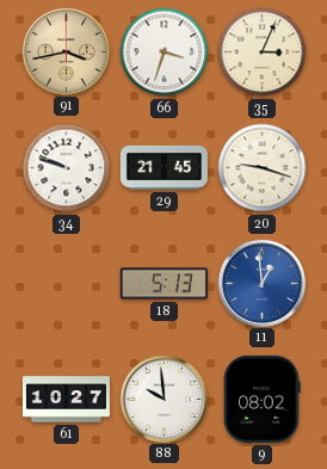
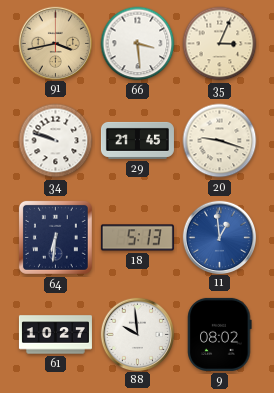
66: 3:33 -> 3:29
64: none -> 6:31
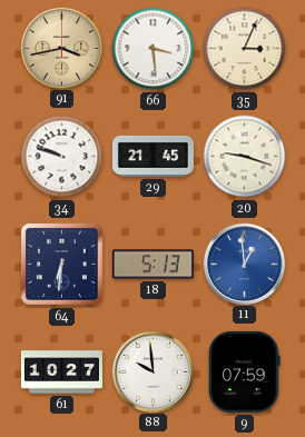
9: 08:02 -> 07:59
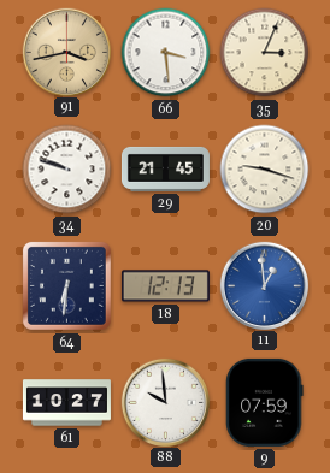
18: 5:13 -> 12:13
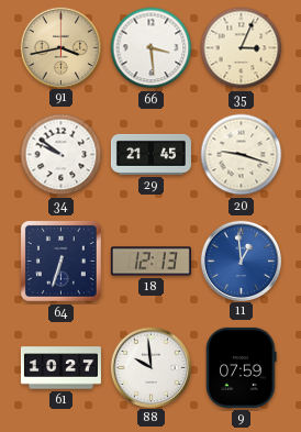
34: 9:48 -> 9:51
64: 6:31 -> 6:33
